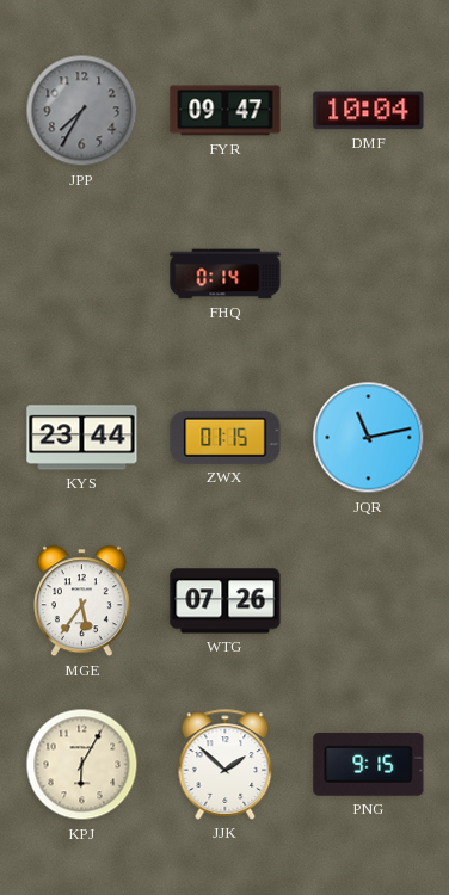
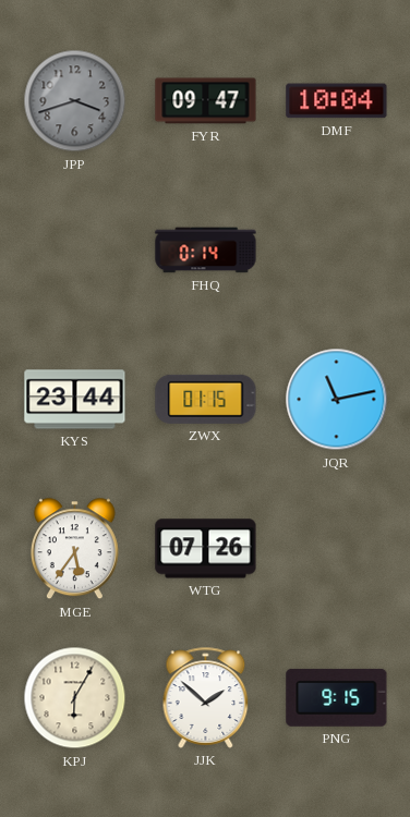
JPP: 7:35 -> 3:42
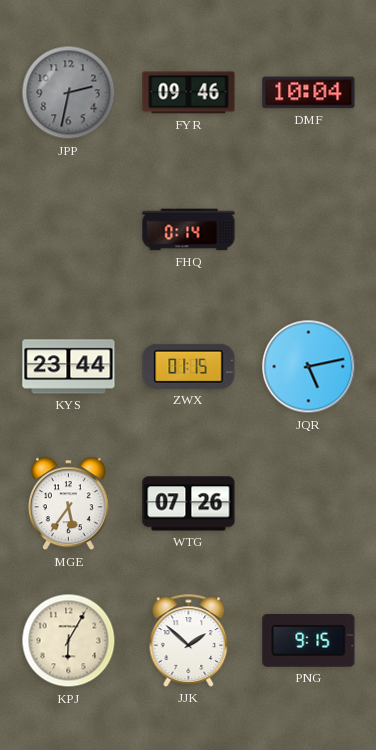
JPP: 3:42 -> 2:32
FYR: 09:47 -> 09:46
JQR: 11:13 -> 5:13
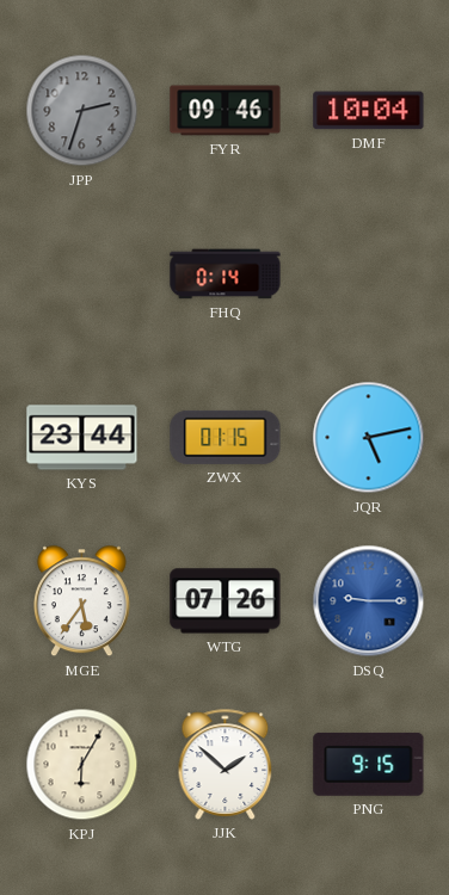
JPP: 2:32 -> 2:33
DSQ: none -> 9:15
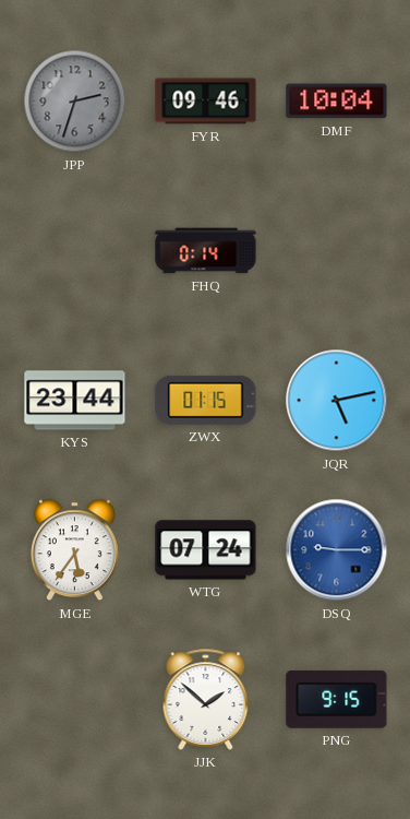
WTG: 07:26 -> 07:24
KPJ: 6:05 -> none
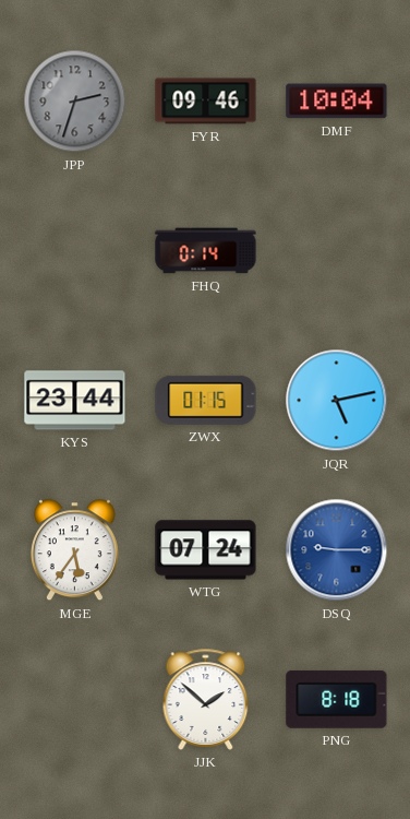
PNG: 9:15 -> 8:18
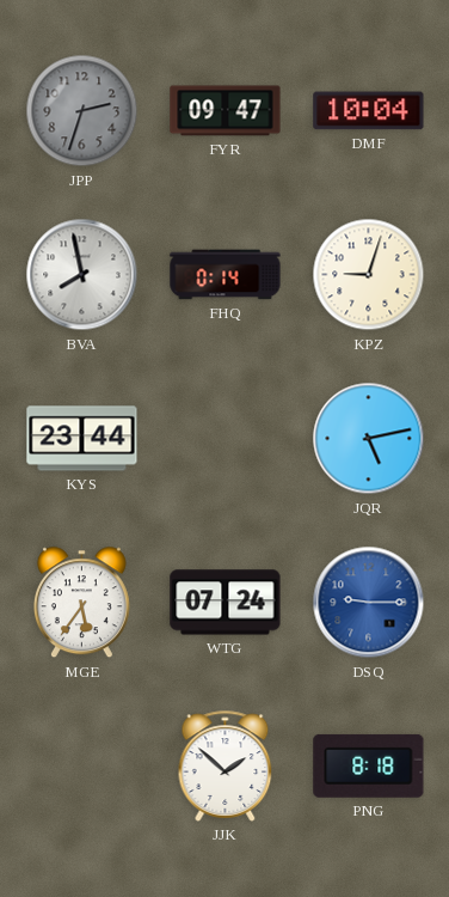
FYR: 09:46 -> 09:47
BVA: none -> 7:58
KPZ: none -> 9:03
ZWX: 01:15 -> none
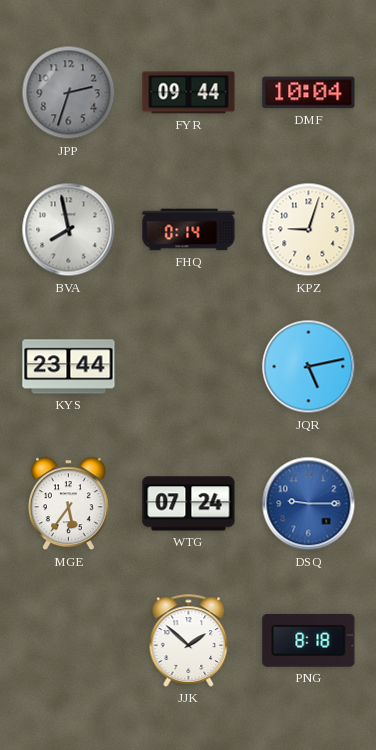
FYR: 09:47 -> 09:44
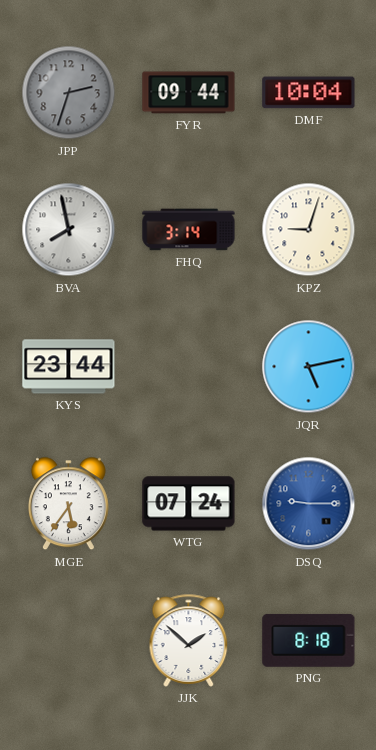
FHQ: 0:14 -> 3:14
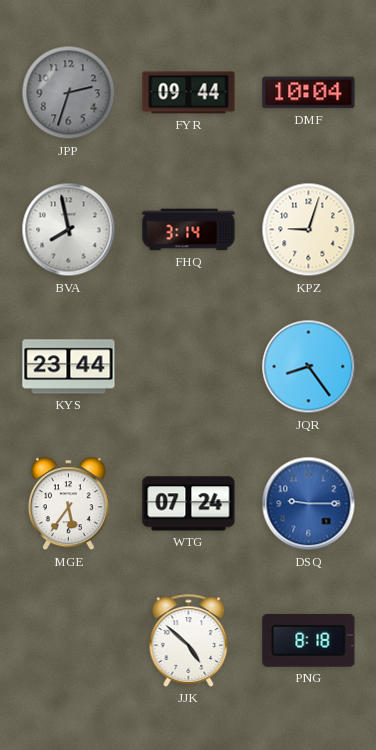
JQR: 5:13 -> 8:24
JJK: 1:52 -> 4:52
